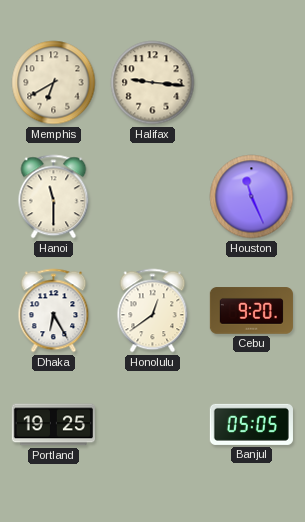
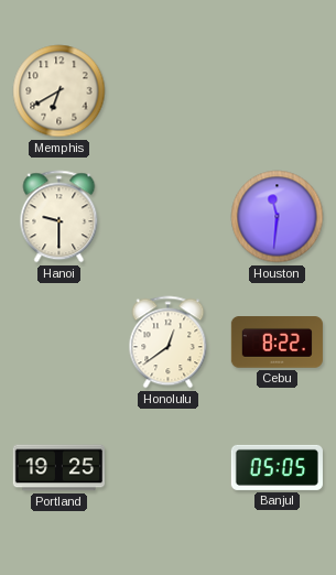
Halifax: 9:16 -> none
Hanoi: 11:30 -> 9:30
Houston: 11:26 -> 11:31
Dhaka: 6:25 -> none
Cebu: 9:20 -> 8:22
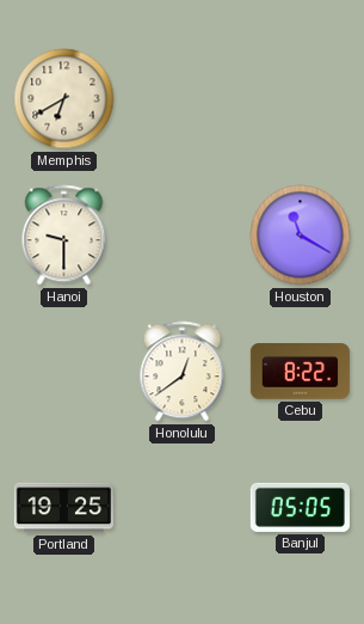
Houston: 11:31 -> 11:20
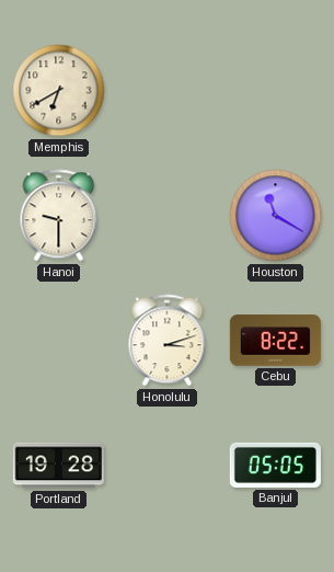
Honolulu: 12:39 -> 3:12
Portland: 19:25 -> 19:28
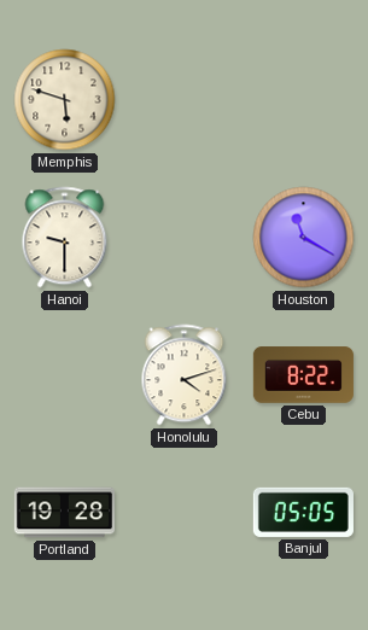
Memphis: 6:40 -> 5:48
Honolulu: 3:12 -> 4:12
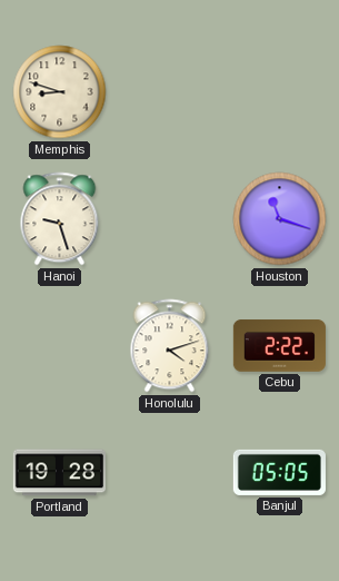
Memphis: 5:48 -> 8:48
Hanoi: 9:30 -> 9:27
Houston: 11:20 -> 11:18
Cebu: 8:22 -> 2:22
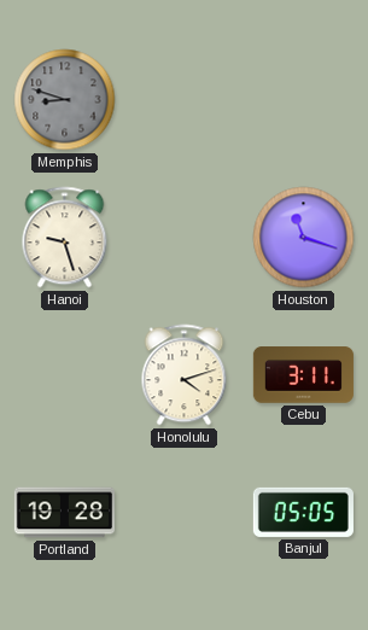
Memphis dial: cream -> grey
Cebu: 2:22 -> 3:11
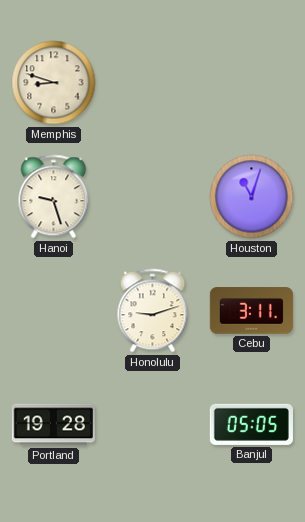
Memphis dial: grey -> cream
Houston: 11:18 -> 11:03
Honolulu: 4:12 -> 9:12
